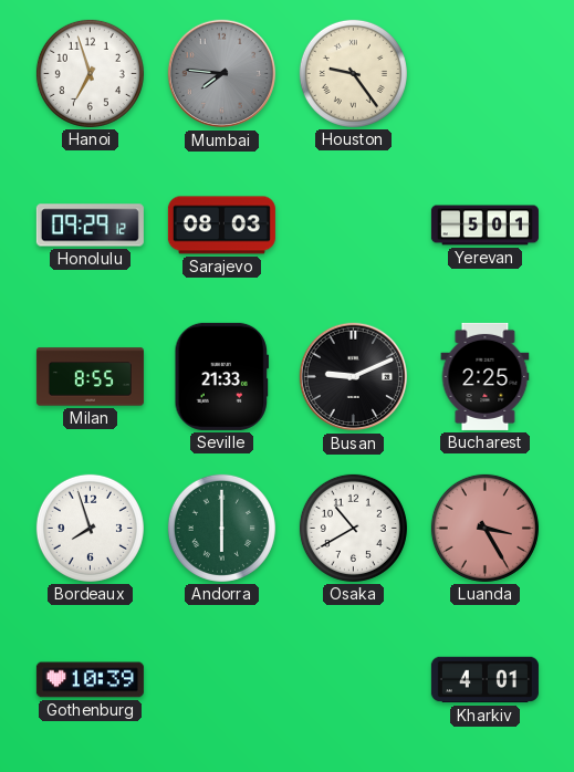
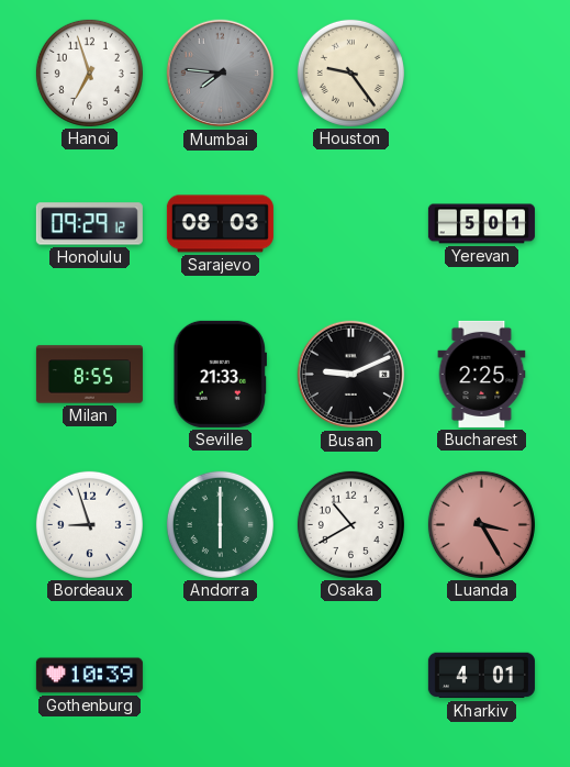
Bordeaux: 7:57 -> 8:57
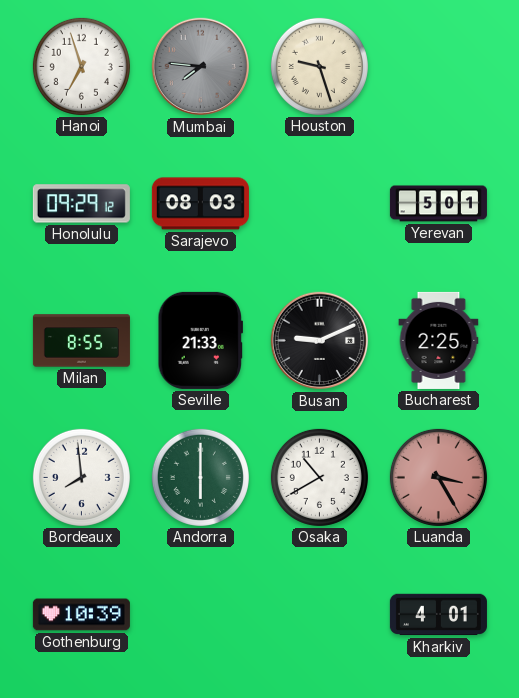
Houston: 9:24 -> 9:27
Bordeaux: 8:57 -> 7:59
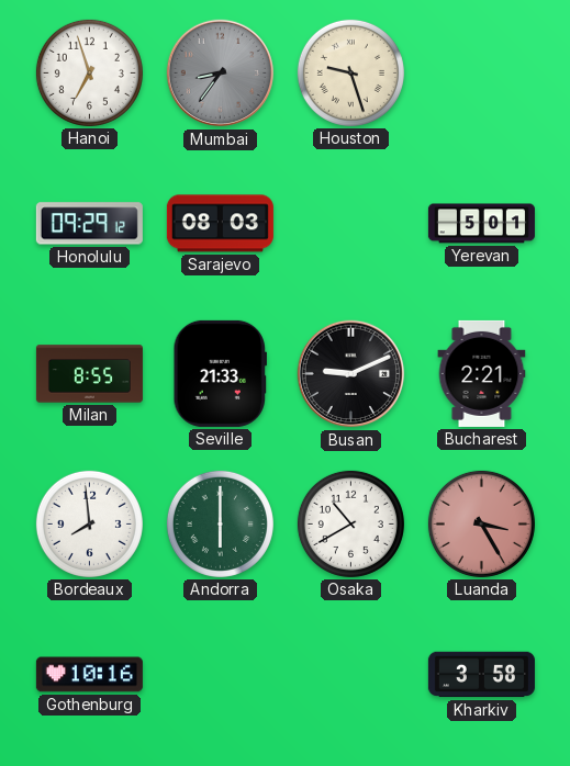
Mumbai: 7:46 -> 8:36
Bucharest: 2:25 -> 2:21
Gothenburg: 10:39 -> 10:16
Kharkiv: 4:01 -> 3:58
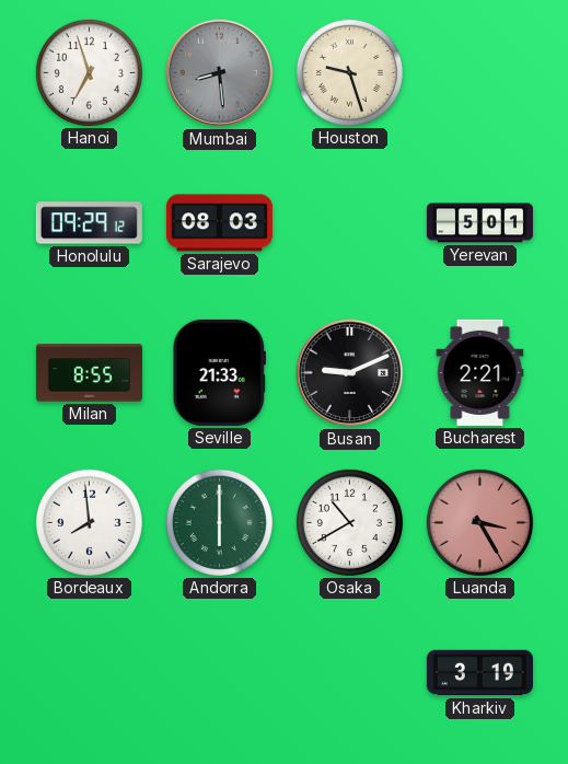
Mumbai: 8:36 -> 8:29
Gothenburg: 10:16 -> none
Kharkiv: 3:58 -> 3:19
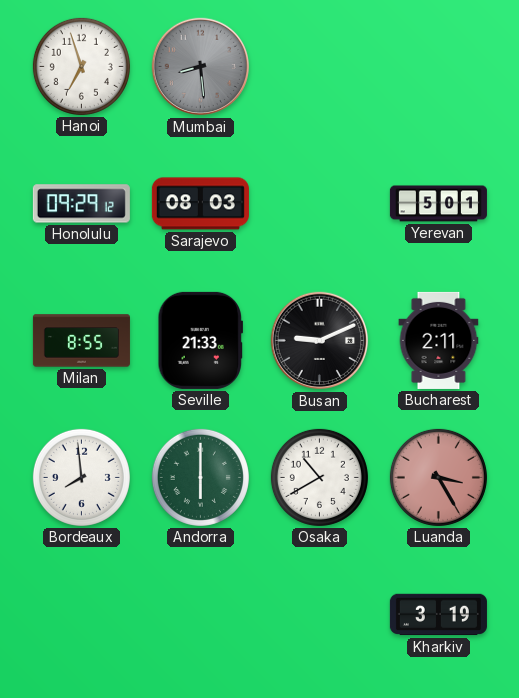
Houston: 9:27 -> none
Bucharest: 2:21 -> 2:11
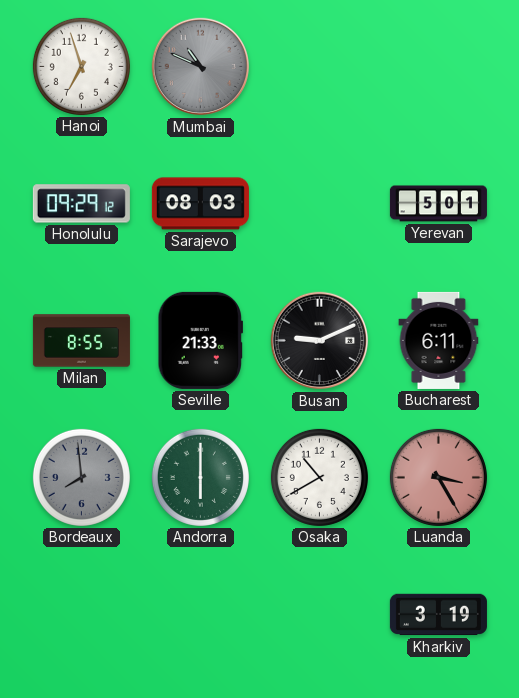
Mumbai: 8:29 -> 10:49
Bucharest: 2:11 -> 6:11
Bordeaux dial: white -> grey
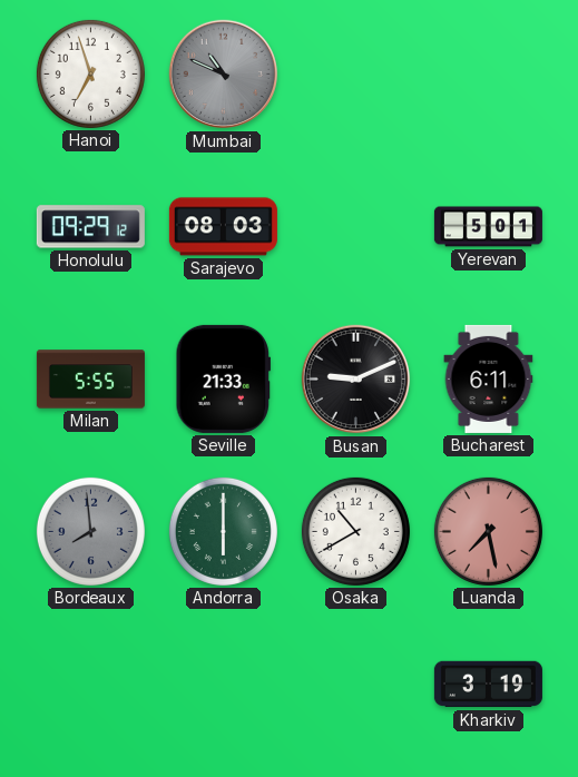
Milan: 8:55 -> 5:55
Luanda: 3:25 -> 7:28
